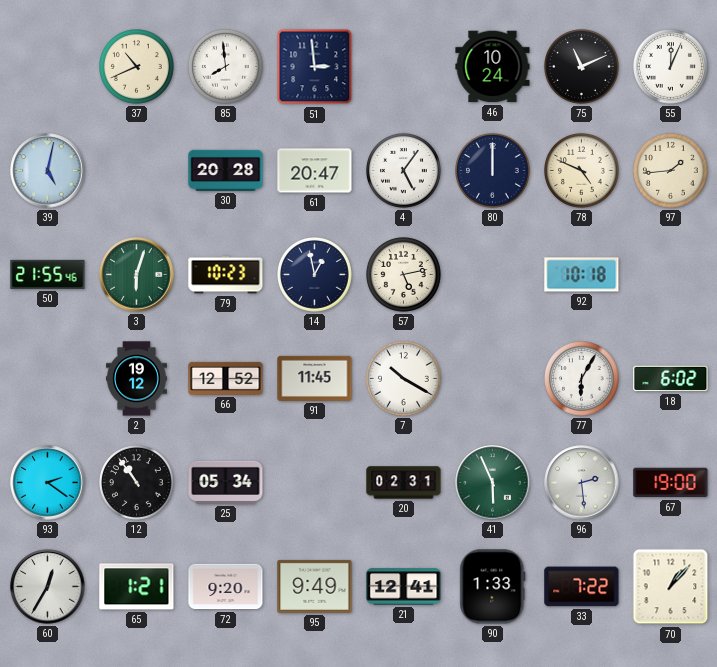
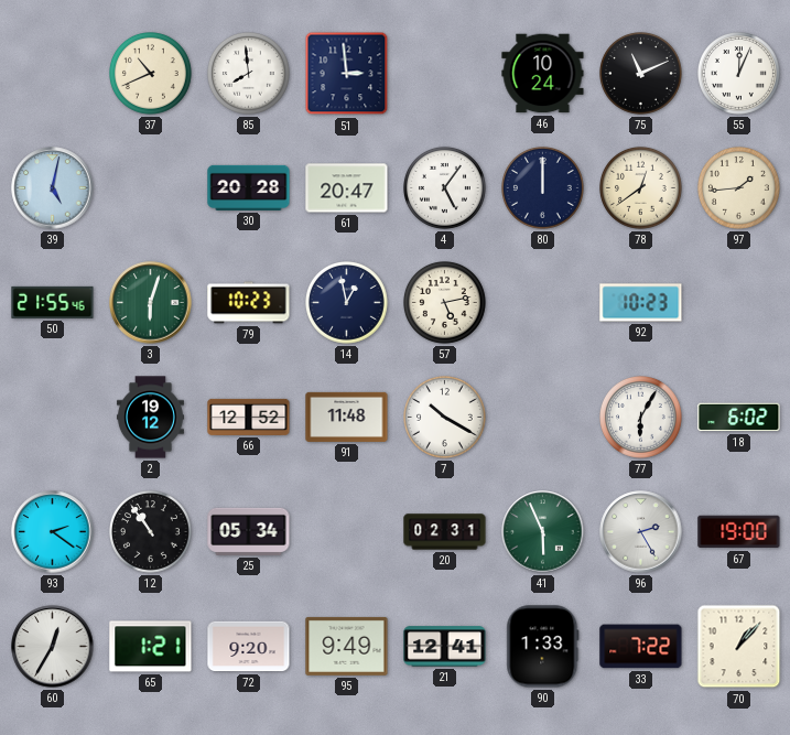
78: 4:49 -> 12:39
92: 10:18 -> 10:23
91: 11:45 -> 11:48
96: 2:29 -> 2:25
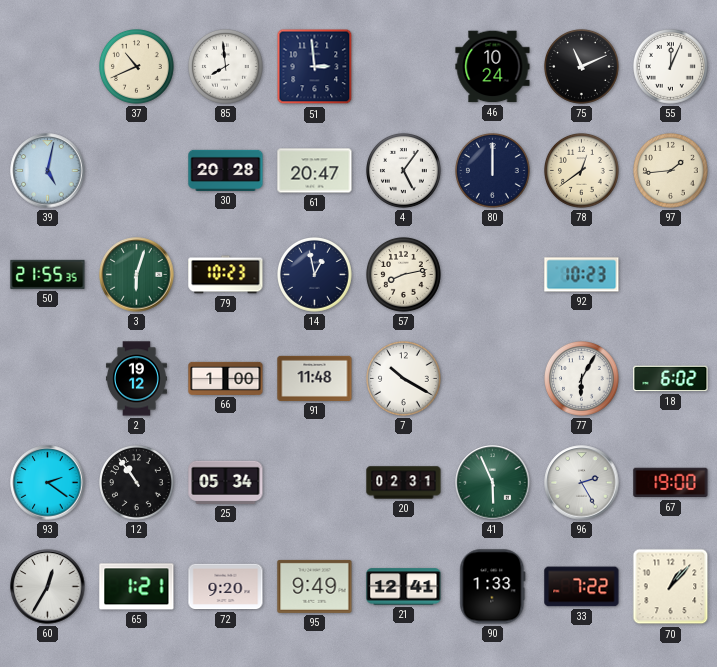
50: 21:55:46 -> 21:55:35
57: 5:13 -> 8:13
66: 12:52 -> 1:00
